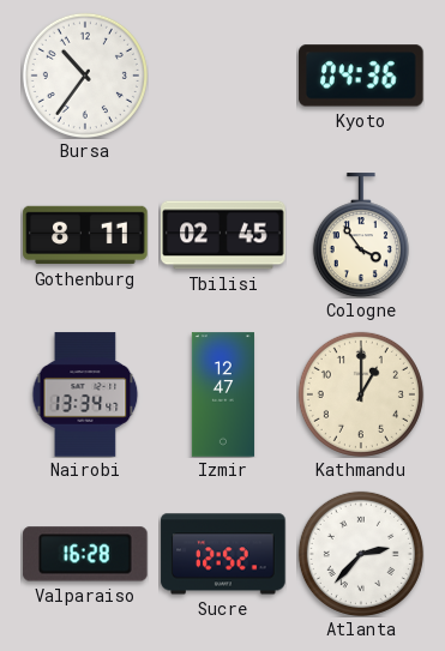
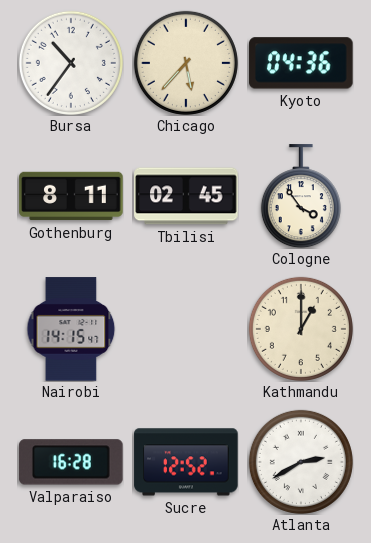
Chicago: none -> 5:37
Nairobi: 13:34 -> 14:15
Izmir: 12:47 -> none
Atlanta: 2:37 -> 2:40
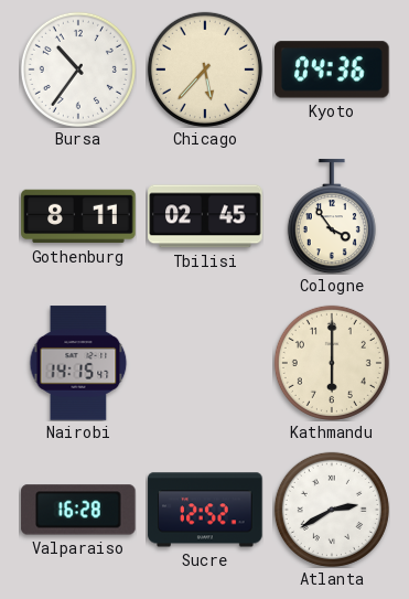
Kathmandu: 1:00 -> 6:00
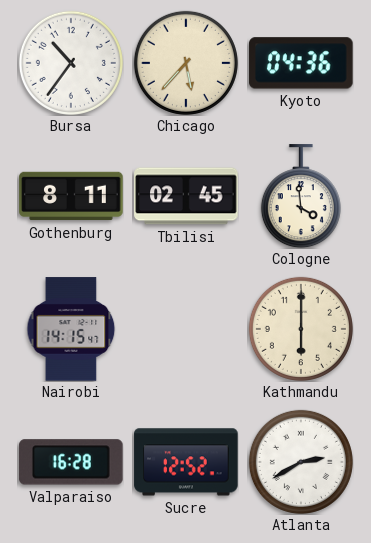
Cologne: 3:54 -> 3:59
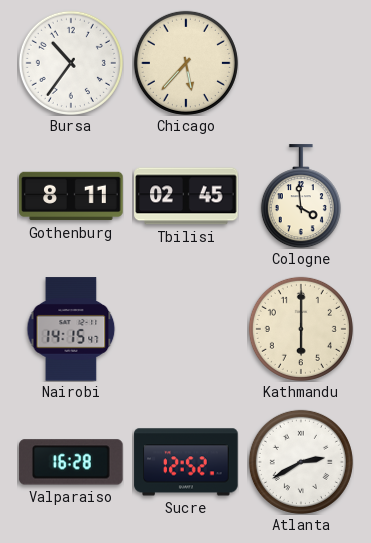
Kyoto: 04:36 -> none
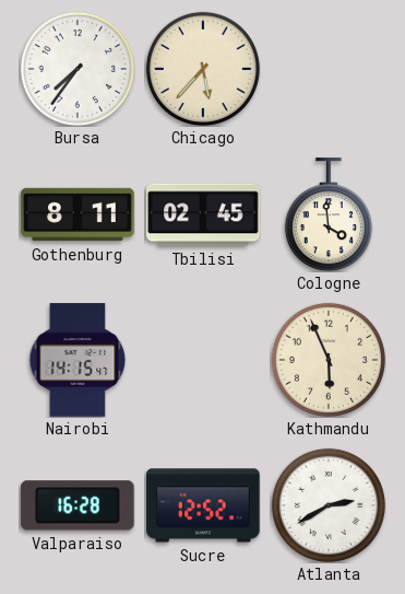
Bursa: 10:36 -> 7:36
Kathmandu: 6:00 -> 5:56
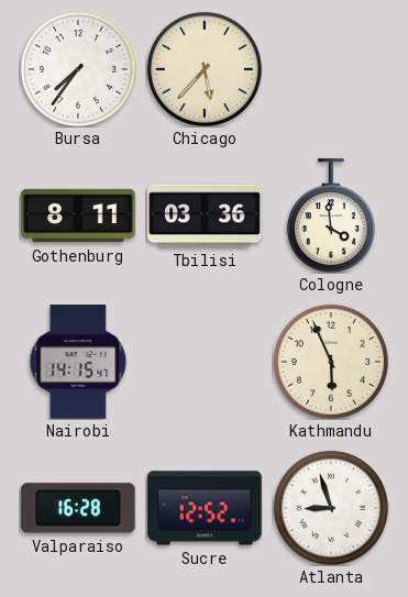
Tbilisi: 02:45 -> 03:36
Atlanta: 2:40 -> 8:57
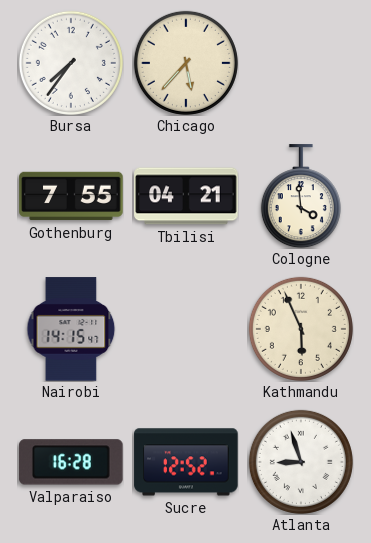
Gothenburg: 8:11 -> 7:55
Tbilisi: 03:36 -> 04:21
